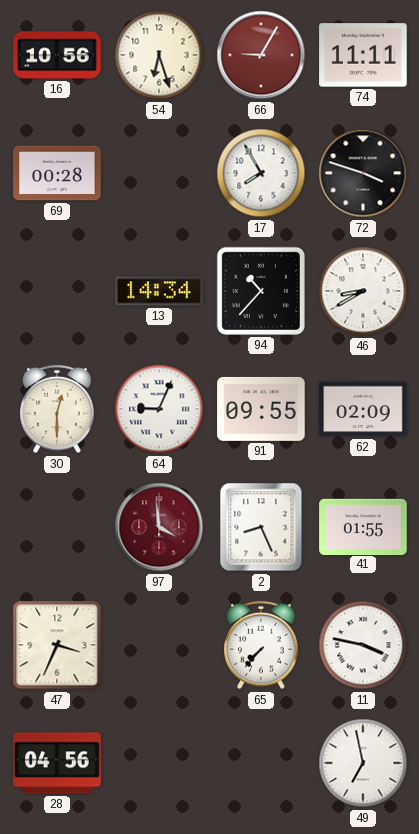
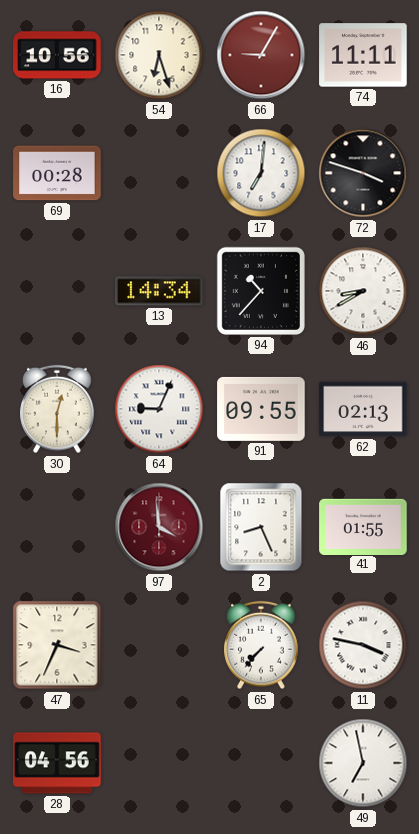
17: 7:55 -> 7:01
62: 02:09 -> 02:13
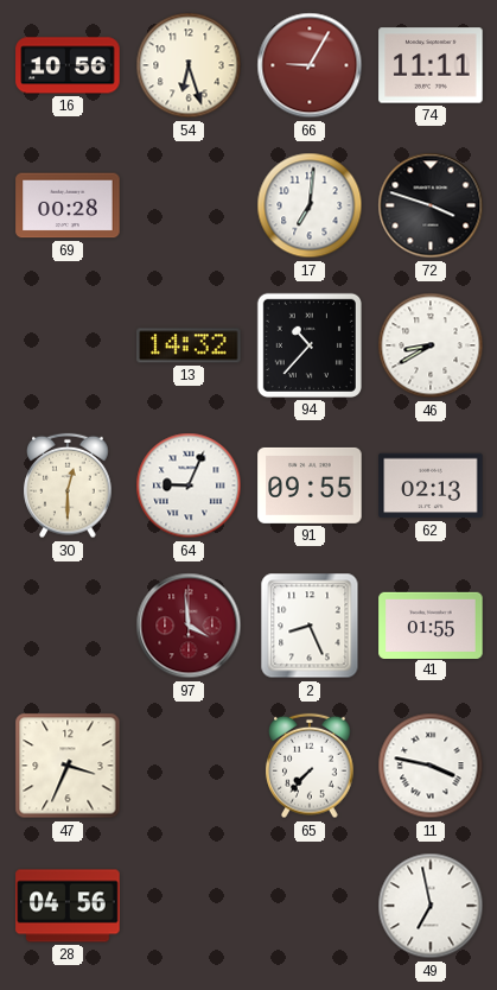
13: 14:34 -> 14:32
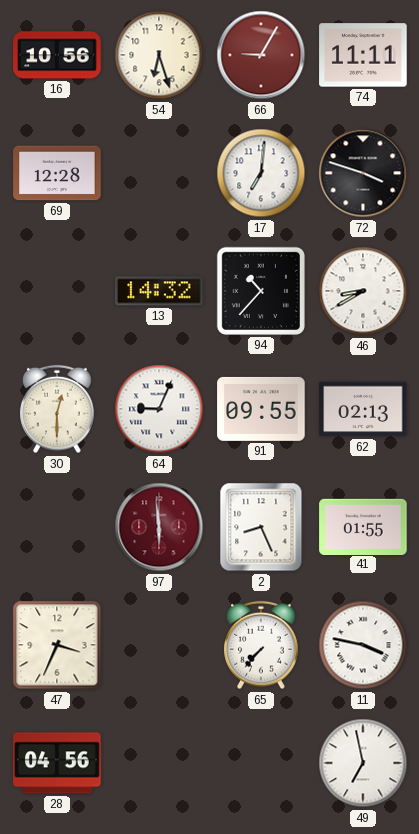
69: 00:28 -> 12:28
97: 3:59 -> 5:59
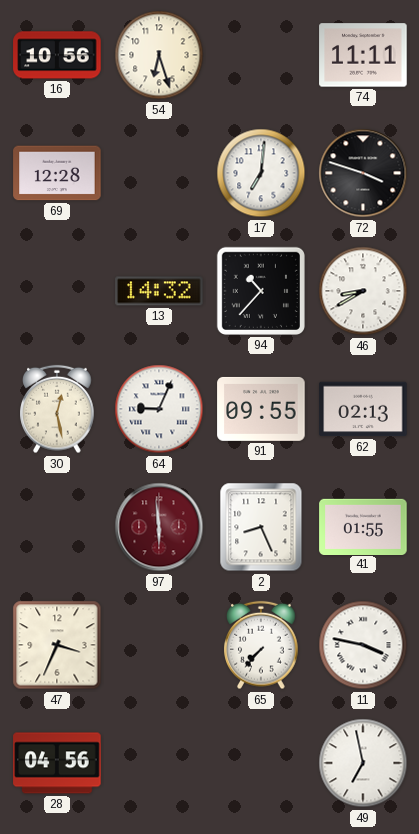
66: 9:05 -> none
30: 12:30 -> 12:28
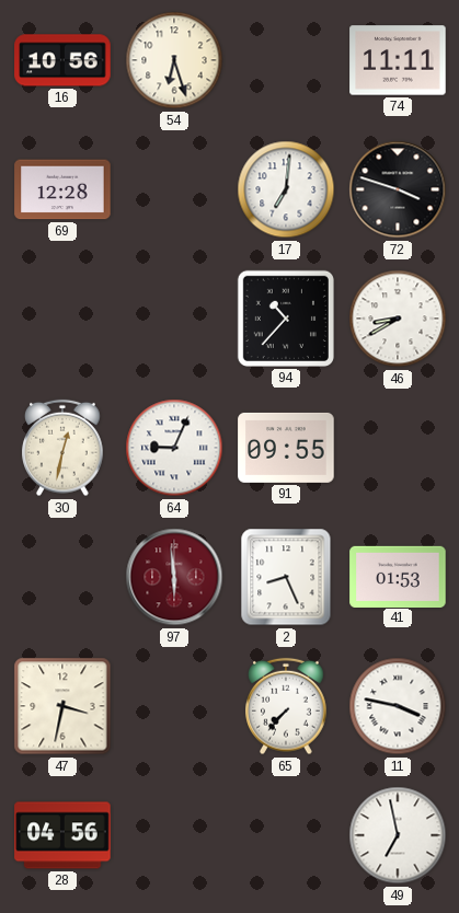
13: 14:32 -> none
30: 12:28 -> 12:32
62: 02:13 -> none
41: 01:55 -> 01:53
47: 3:34 -> 3:32
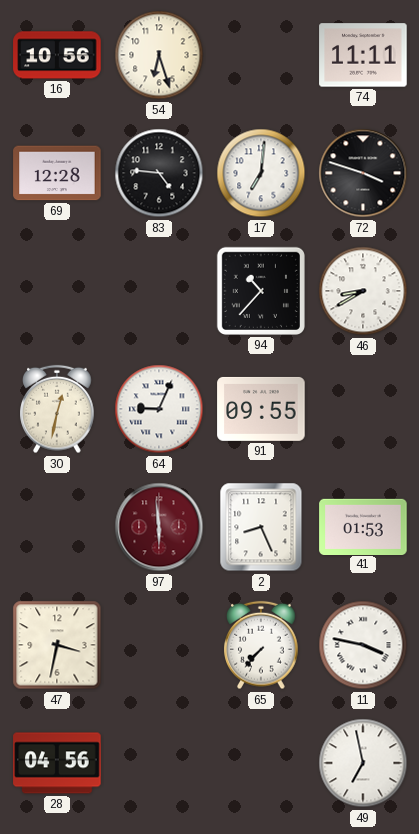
83: none -> 4:46
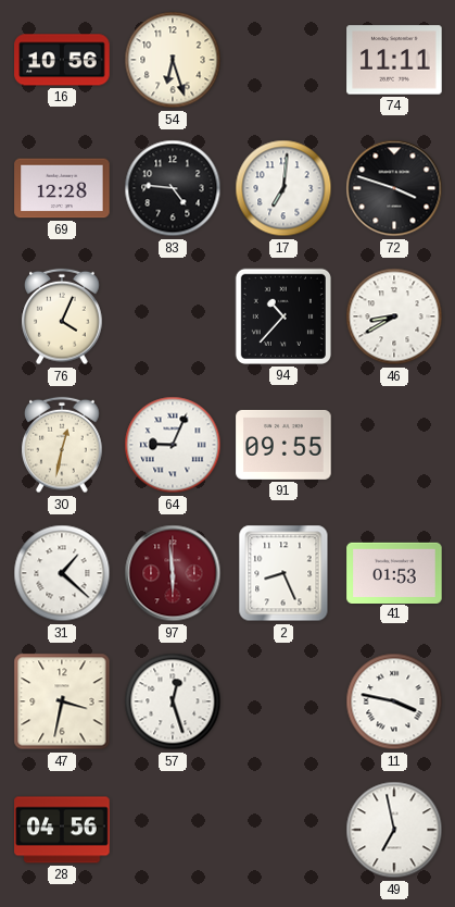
76: none -> 4:04
31: none -> 1:22
57: none -> 12:27
65: 7:37 -> none
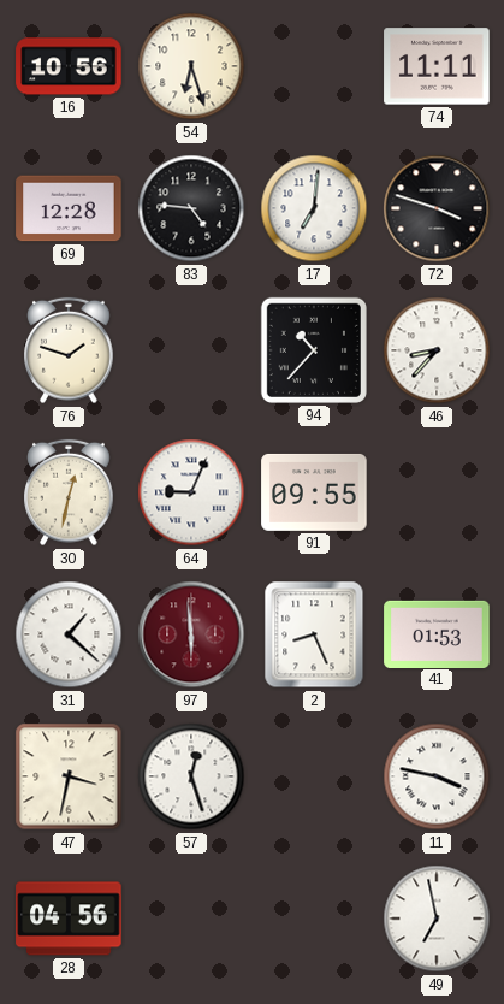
76: 4:04 -> 1:48
46: 8:40 -> 8:37
